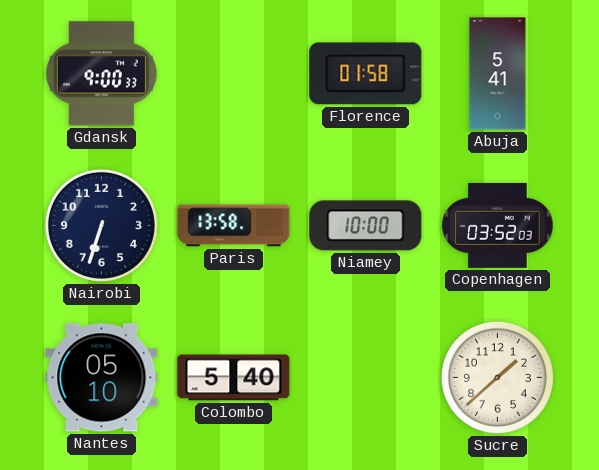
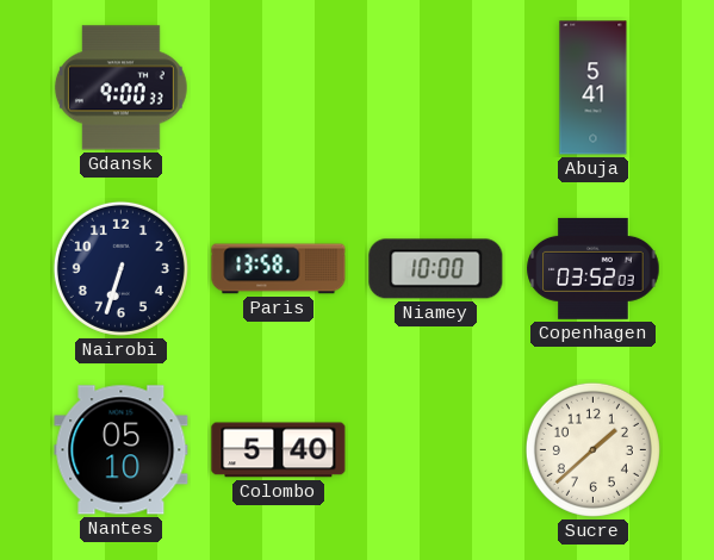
Florence: 01:58 -> none
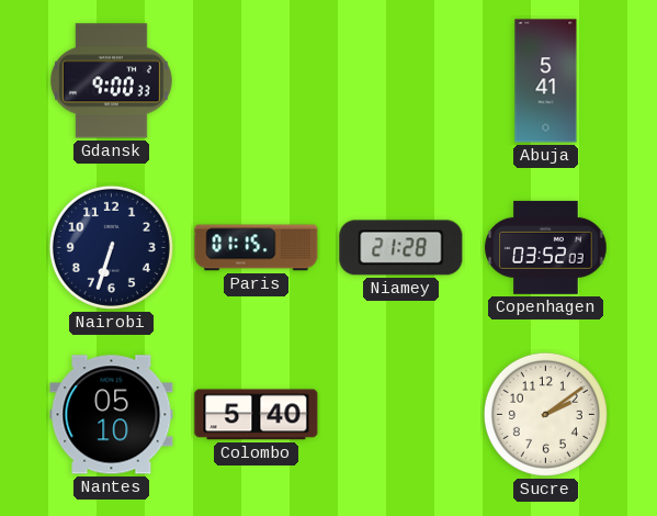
Paris: 13:58 -> 01:15
Niamey: 10:00 -> 21:28
Sucre: 1:38 -> 2:09
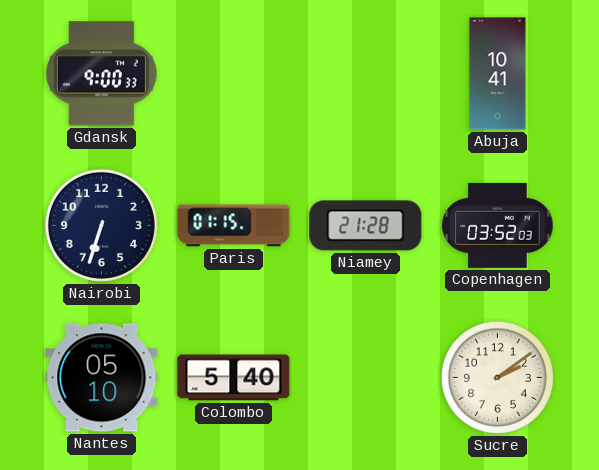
Abuja: 5:41 -> 10:41
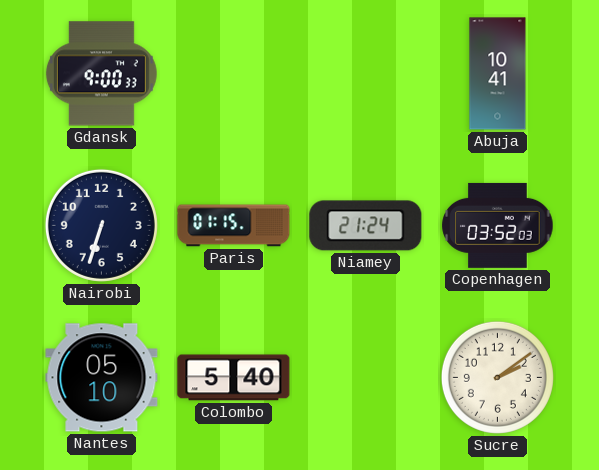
Niamey: 21:28 -> 21:24
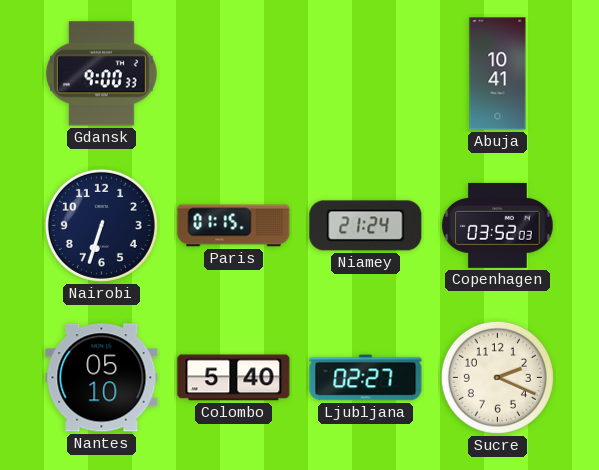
Ljubljana: none -> 02:27
Sucre: 2:09 -> 2:19
